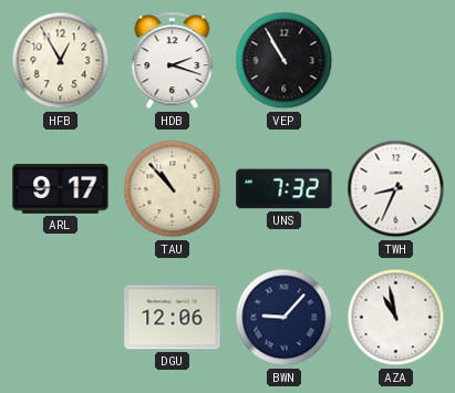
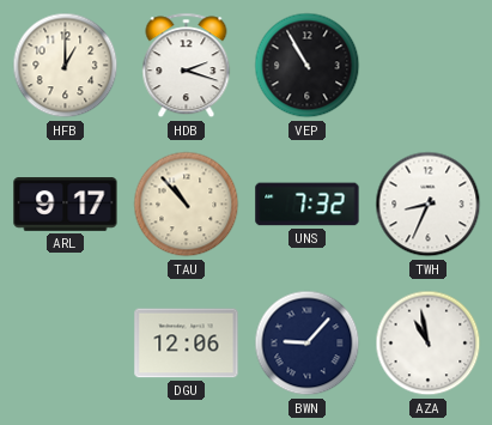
HFB: 12:55 -> 1:00
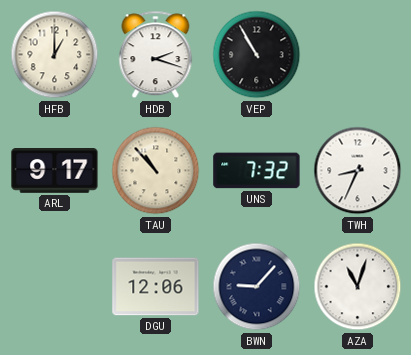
AZA: 10:58 -> 11:03
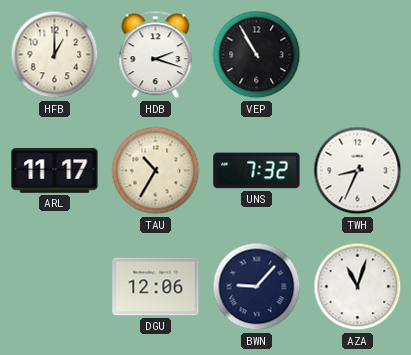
ARL: 9:17 -> 11:17
TAU: 10:53 -> 10:35
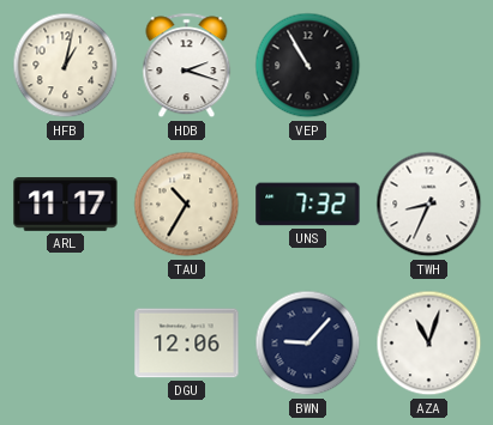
HFB: 1:00 -> 1:02
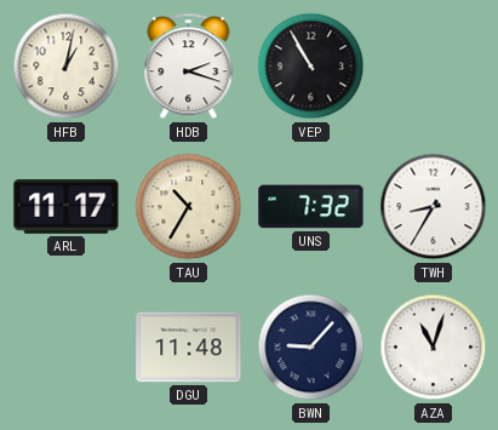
TWH: 8:34 -> 8:35
DGU: 12:06 -> 11:48
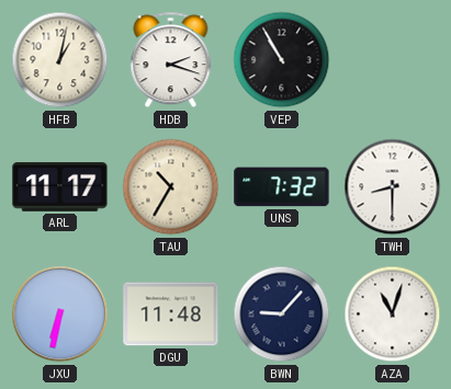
TWH: 8:35 -> 8:30
JXU: none -> 6:32
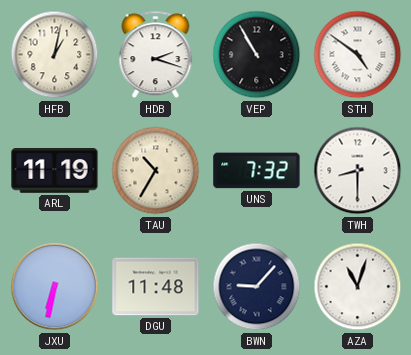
STH: none -> 4:51
ARL: 11:17 -> 11:19
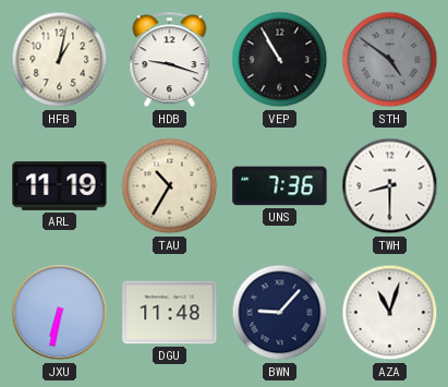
HDB: 2:18 -> 9:18
STH dial: white -> grey
UNS: 7:32 -> 7:36
